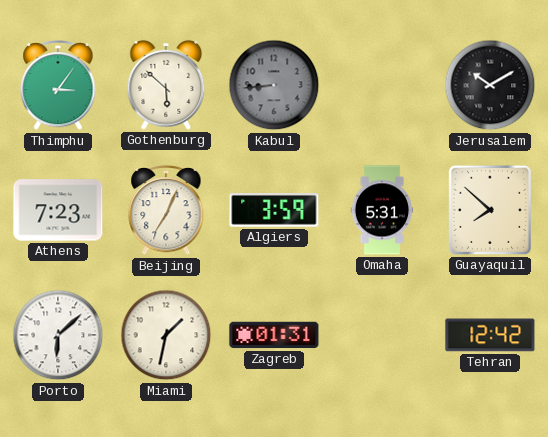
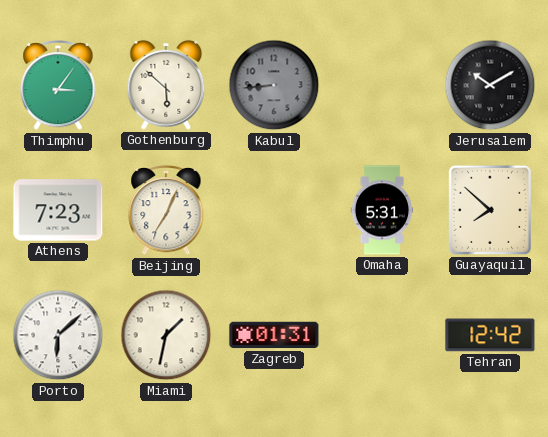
Algiers: 3:59 -> none
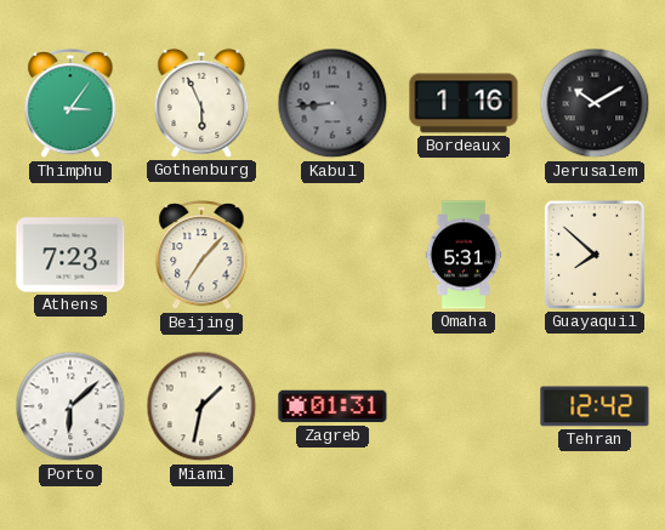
Gothenburg: 5:52 -> 5:56
Bordeaux: none -> 1:16
Beijing: 7:04 -> 7:07
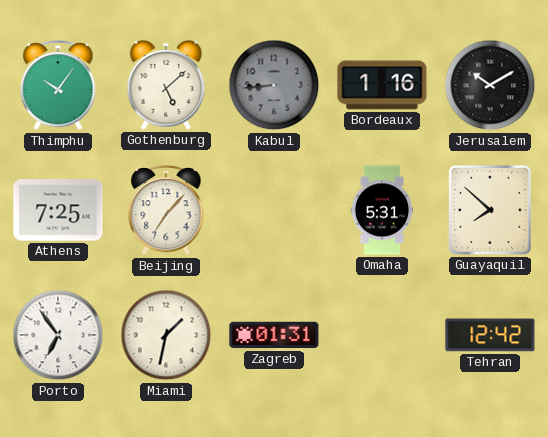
Thimphu: 3:06 -> 10:06
Gothenburg: 5:56 -> 5:08
Athens: 7:23 -> 7:25
Porto: 6:08 -> 6:54
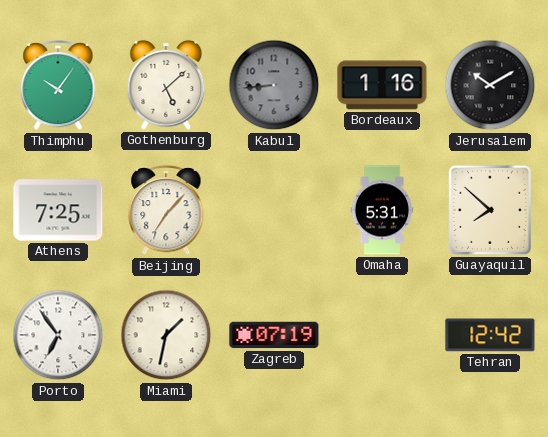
Zagreb: 01:31 -> 07:19
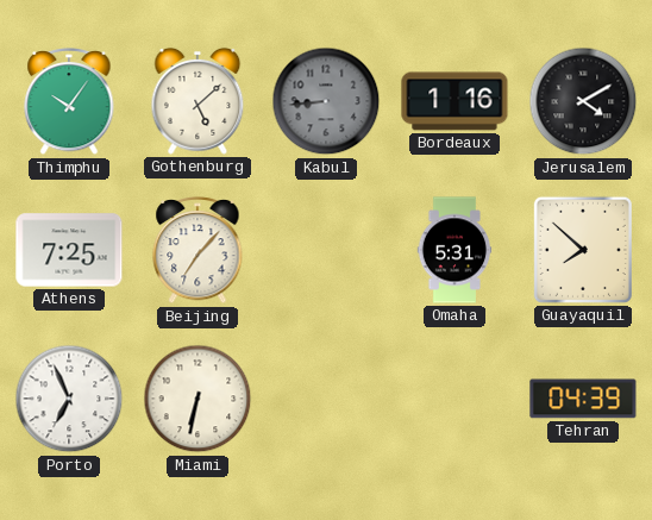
Jerusalem: 10:10 -> 4:10
Porto: 6:54 -> 6:56
Miami: 1:32 -> 6:32
Zagreb: 07:19 -> none
Tehran: 12:42 -> 04:39
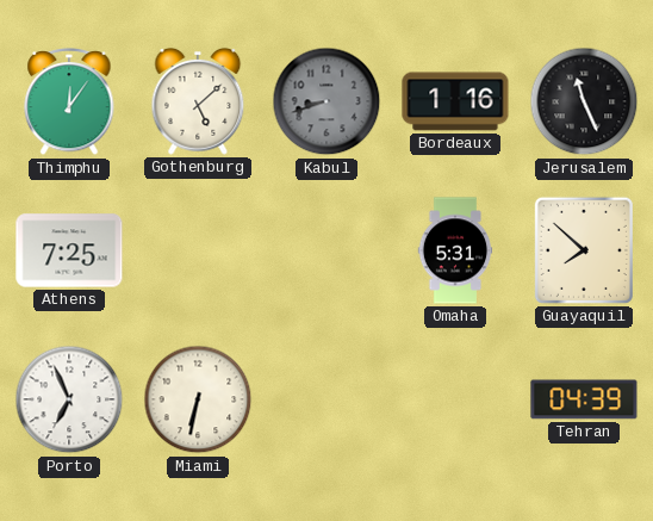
Thimphu: 10:06 -> 12:06
Kabul: 8:44 -> 8:42
Jerusalem: 4:10 -> 11:26
Beijing: 7:07 -> none
